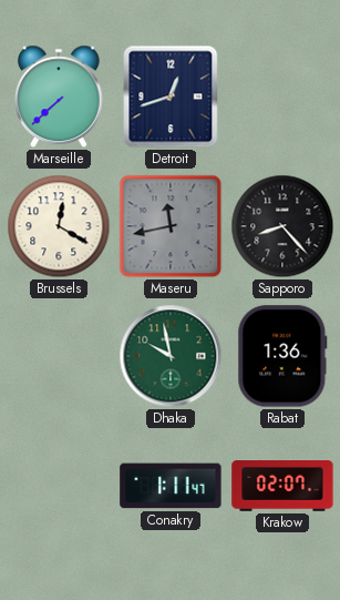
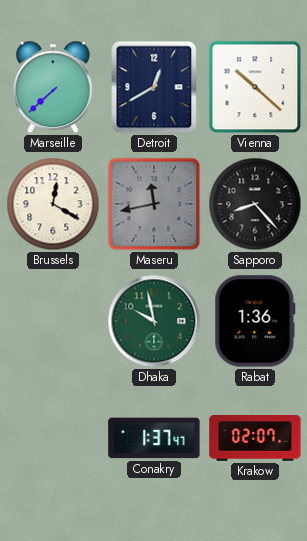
Detroit: 12:42 -> 12:40
Vienna: none -> 10:22
Conakry: 1:11 -> 1:37
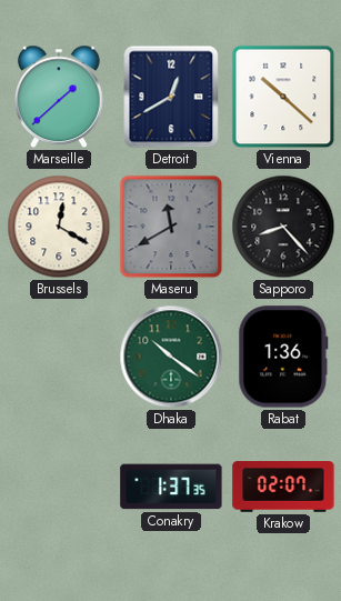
Marseille: 7:38 -> 1:38
Maseru: 11:43 -> 11:40
Dhaka: 9:58 -> 10:21
Conakry: 1:37:47 -> 1:37:35
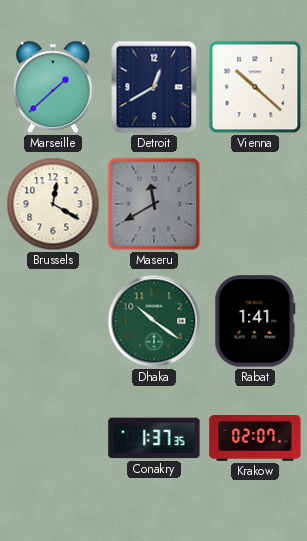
Sapporo: 8:23 -> none
Rabat: 1:36 -> 1:41
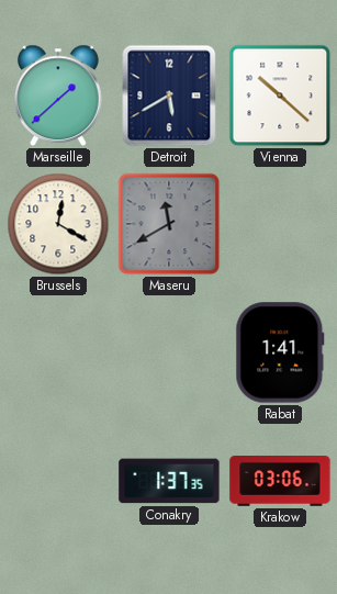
Detroit: 12:40 -> 5:40
Dhaka: 10:21 -> none
Krakow: 02:07 -> 03:06
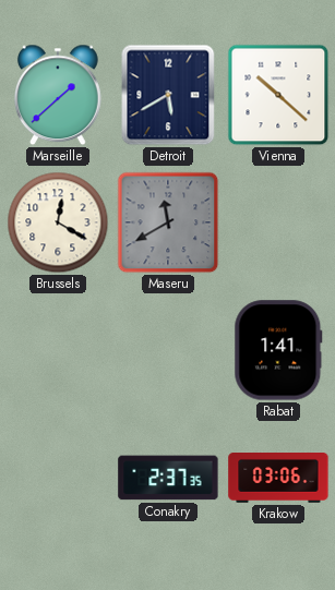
Conakry: 1:37 -> 2:37
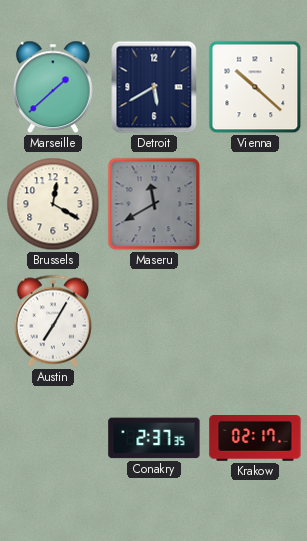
Austin: none -> 7:05
Rabat: 1:41 -> none
Krakow: 03:06 -> 02:17
